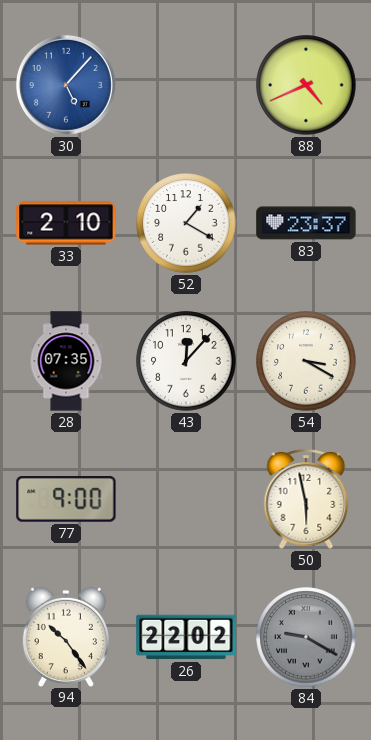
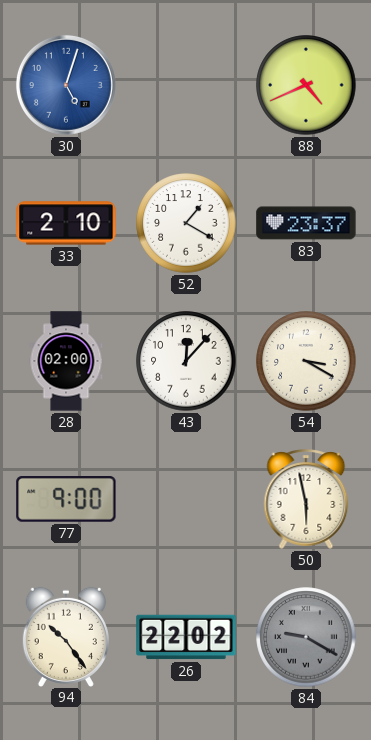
30: 5:07 -> 5:03
28: 07:35 -> 02:00
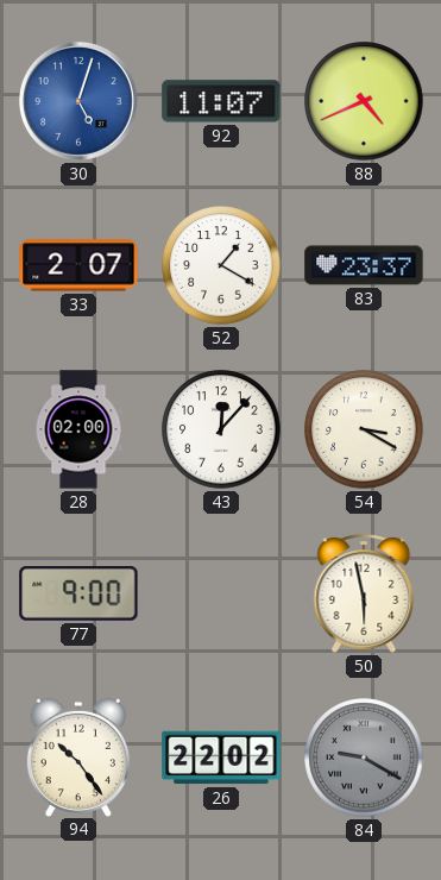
92: none -> 11:07
33: 2:10 -> 2:07
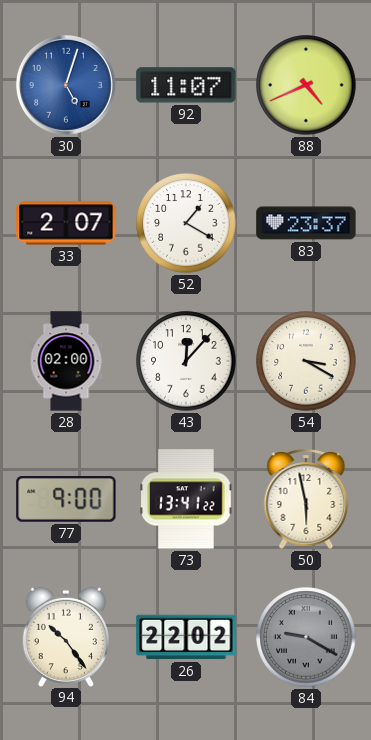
73: none -> 13:41
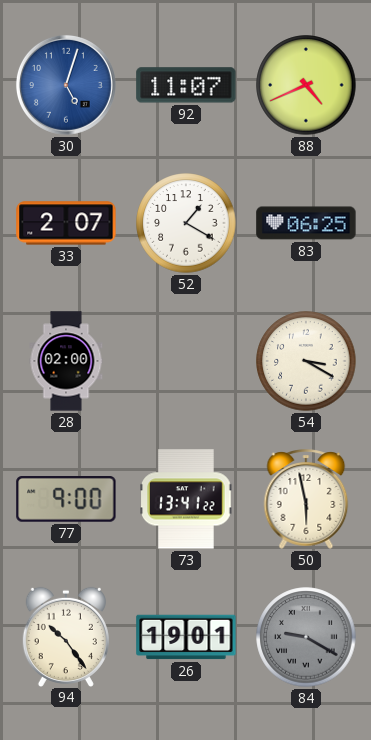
83: 23:37 -> 06:25
43: 12:07 -> none
26: 22:02 -> 19:01
